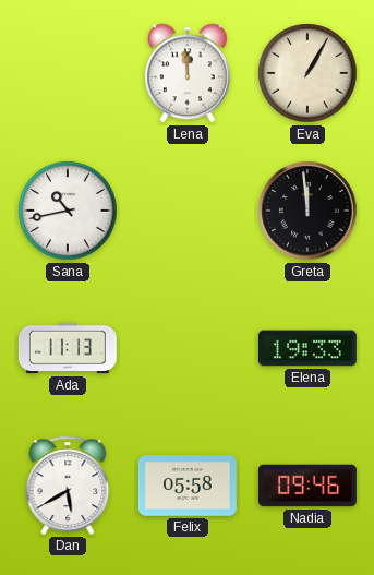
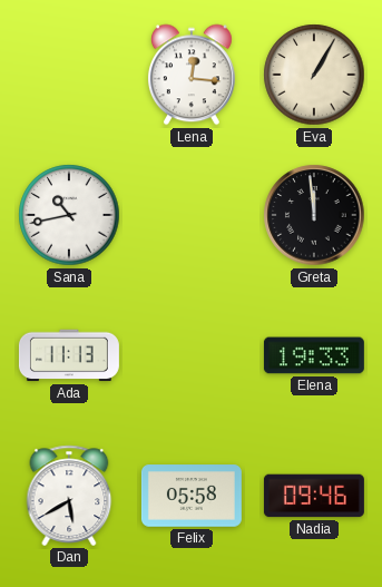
Lena: 11:59 -> 12:16
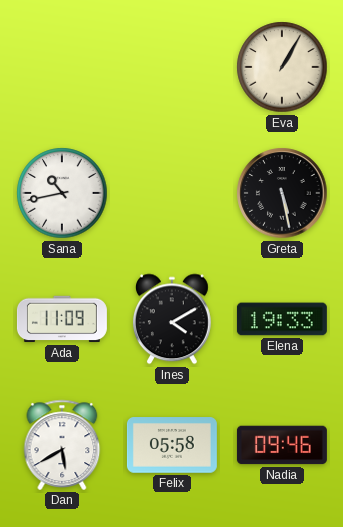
Lena: 12:16 -> none
Greta: 11:59 -> 5:28
Ada: 11:13 -> 11:09
Ines: none -> 4:10
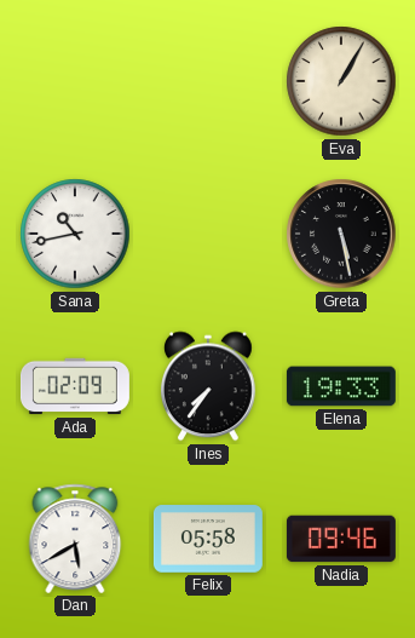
Ada: 11:09 -> 02:09
Ines: 4:10 -> 7:36
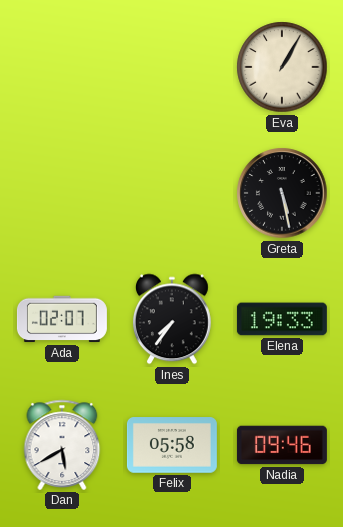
Sana: 10:43 -> none
Ada: 02:09 -> 02:07
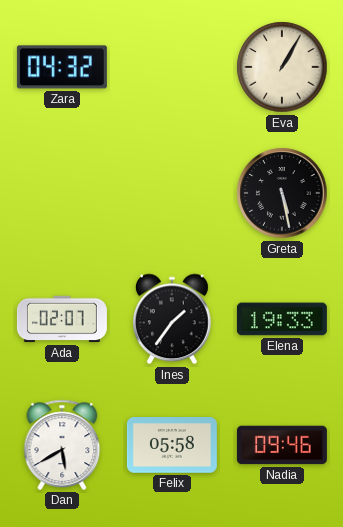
Zara: none -> 04:32
Ines: 7:36 -> 1:36
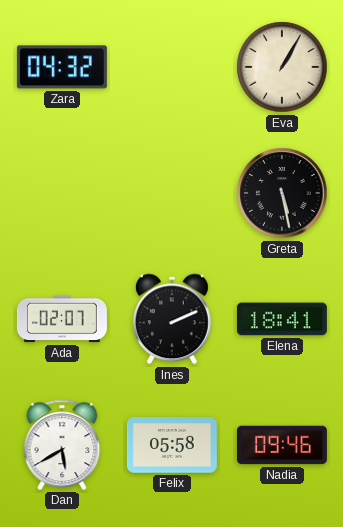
Ines: 1:36 -> 2:11
Elena: 19:33 -> 18:41
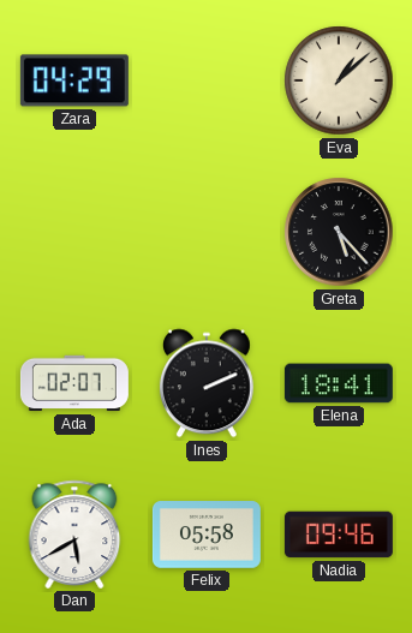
Zara: 04:32 -> 04:29
Eva: 1:05 -> 1:08
Greta: 5:28 -> 5:23
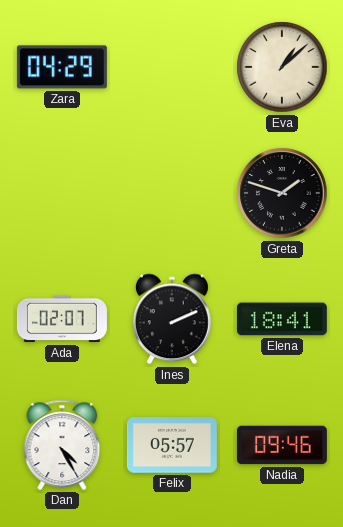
Greta: 5:23 -> 1:48
Dan: 5:40 -> 4:25
Felix: 05:58 -> 05:57
